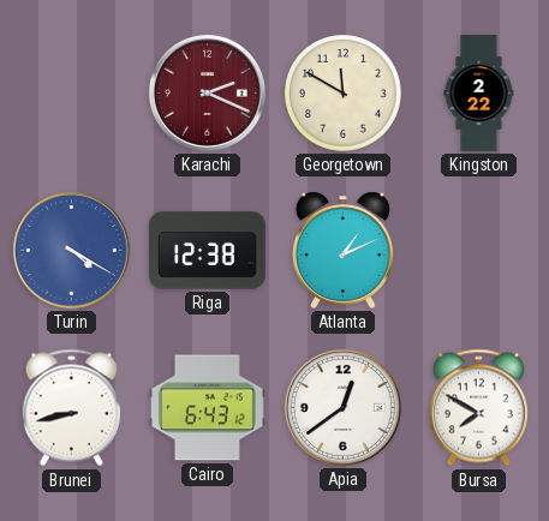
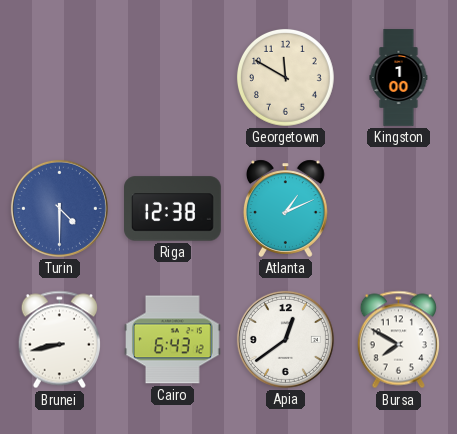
Karachi: 2:19 -> none
Kingston: 2:22 -> 1:00
Turin: 4:20 -> 4:30
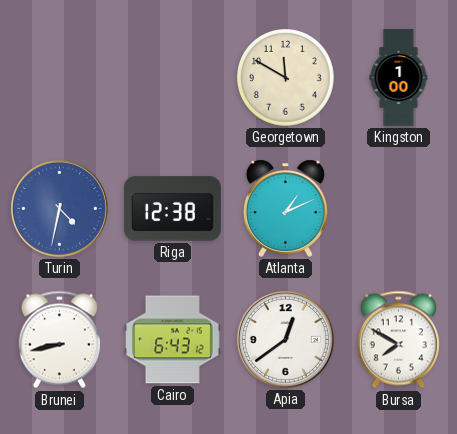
Turin: 4:30 -> 4:32
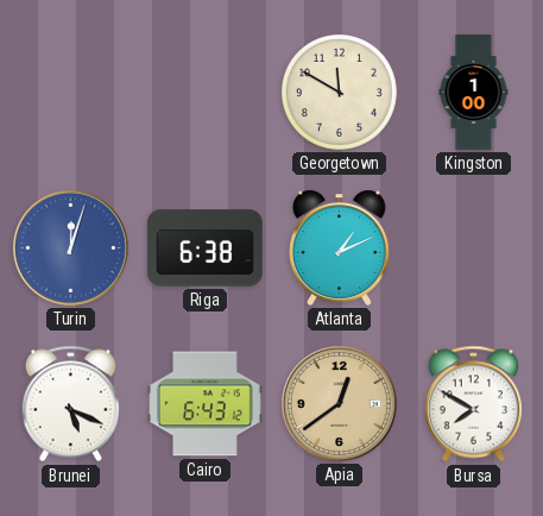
Turin: 4:32 -> 12:03
Riga: 12:38 -> 6:38
Brunei: 8:43 -> 5:19
Apia dial: white -> champagne
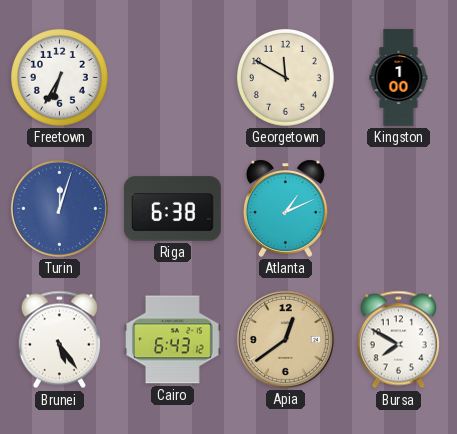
Freetown: none -> 6:35
Brunei: 5:19 -> 5:24
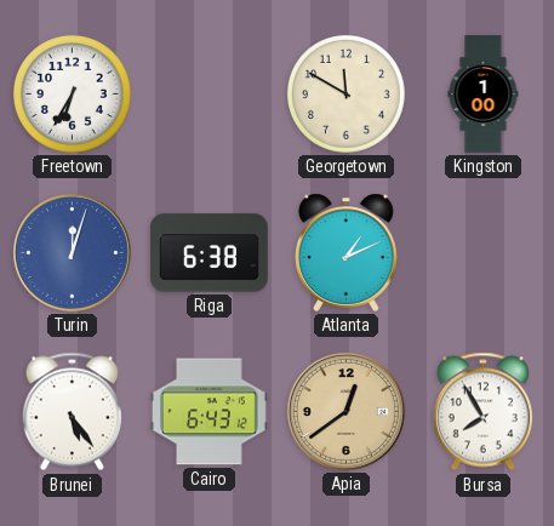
Bursa: 7:50 -> 7:55
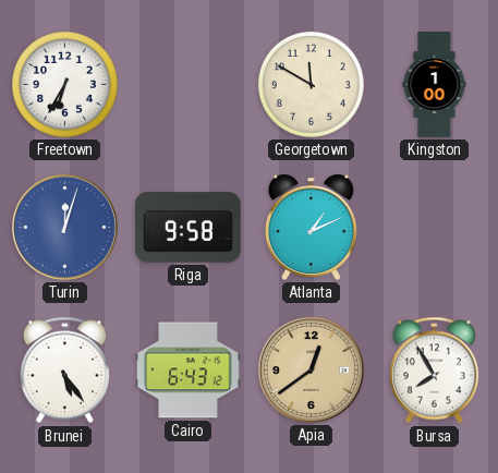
Riga: 6:38 -> 9:58
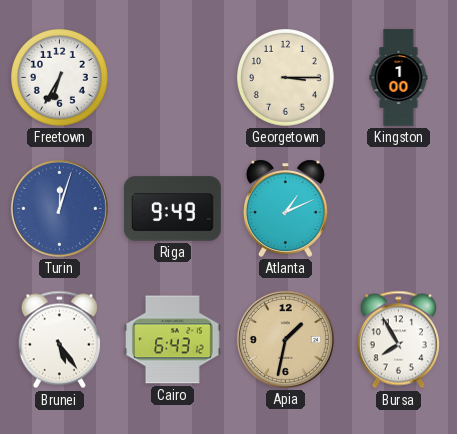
Georgetown: 11:50 -> 3:15
Riga: 9:58 -> 9:49
Apia: 12:39 -> 1:32
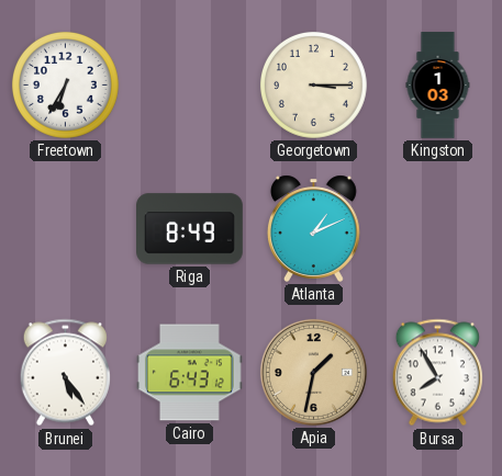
Kingston: 1:00 -> 1:03
Turin: 12:03 -> none
Riga: 9:49 -> 8:49
